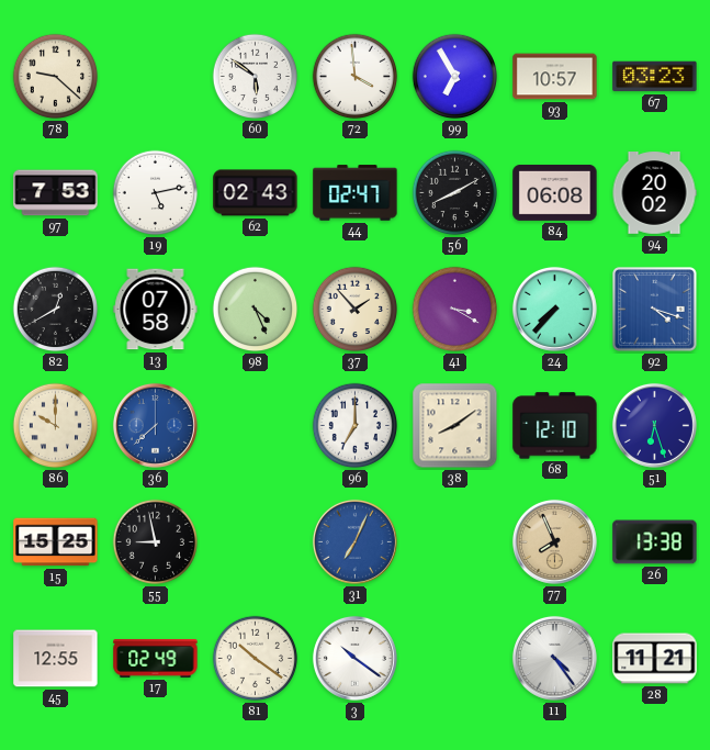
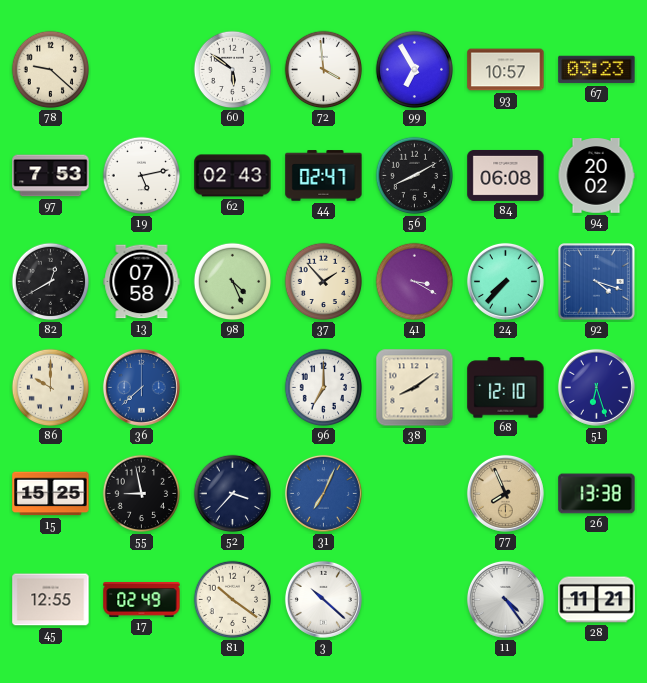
52: none -> 3:37
3: 10:21 -> 10:22
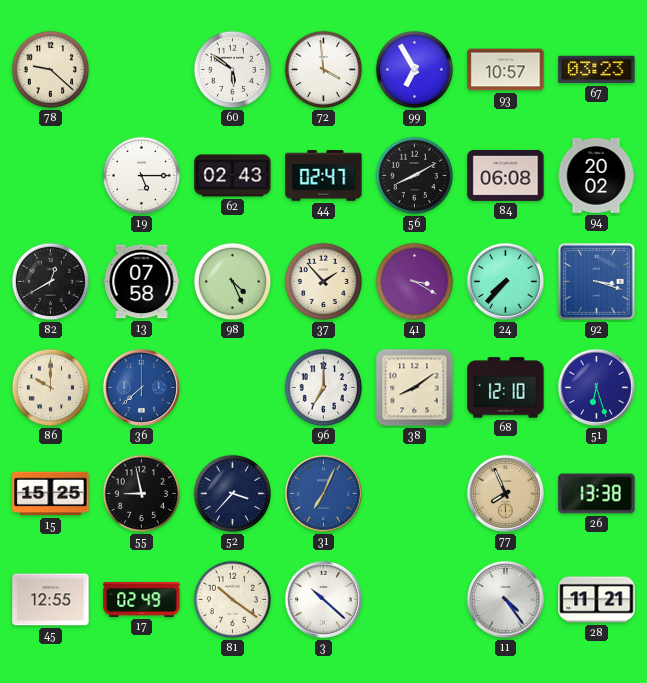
97: 7:53 -> none
19: 5:13 -> 5:15
92: 4:18 -> 3:18
